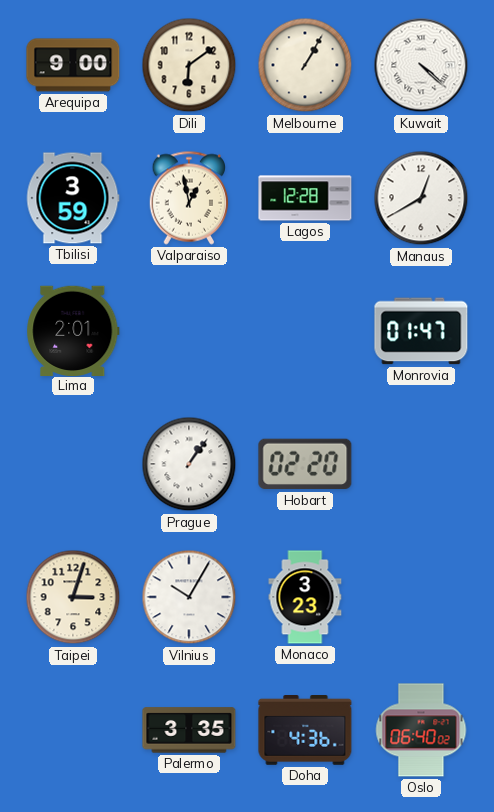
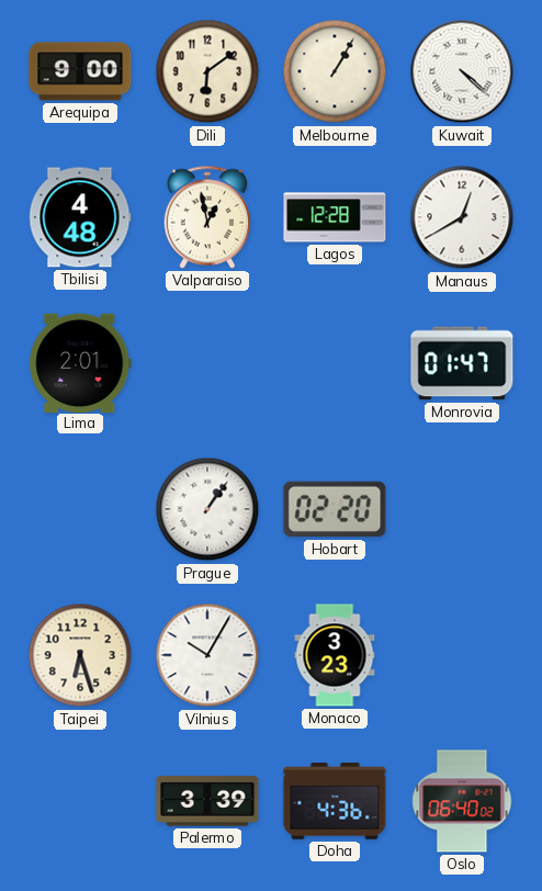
Tbilisi: 3:59 -> 4:48
Taipei: 3:03 -> 6:27
Palermo: 3:35 -> 3:39
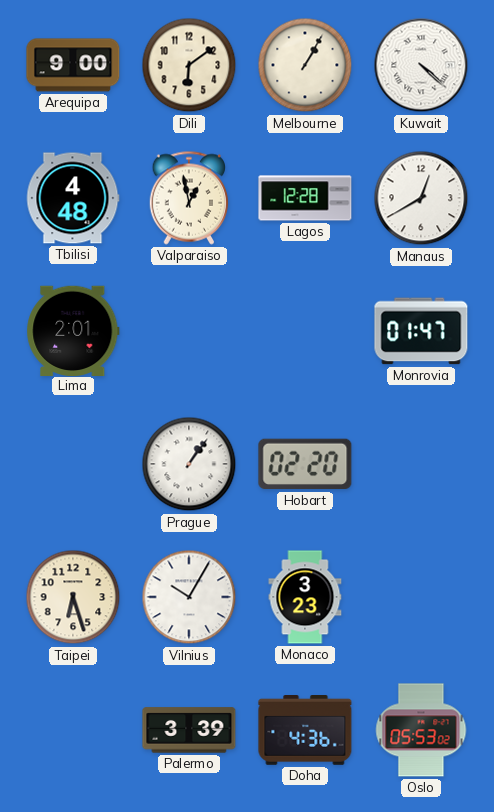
Oslo: 06:40 -> 05:53
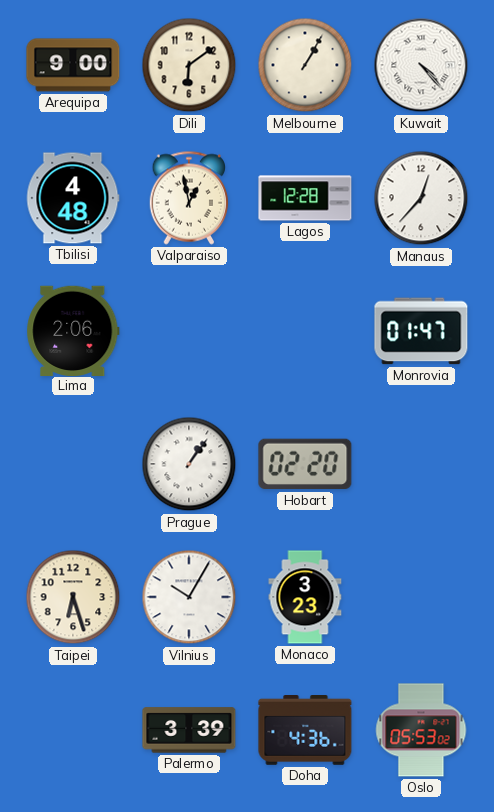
Kuwait: 4:22 -> 4:23
Manaus: 12:40 -> 12:37
Lima: 2:01 -> 2:06
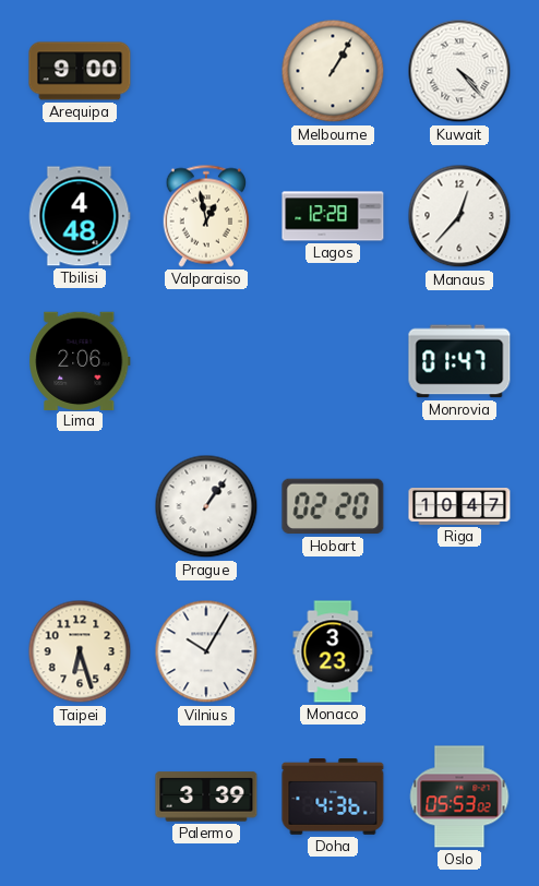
Dili: 6:09 -> none
Riga: none -> 10:47
